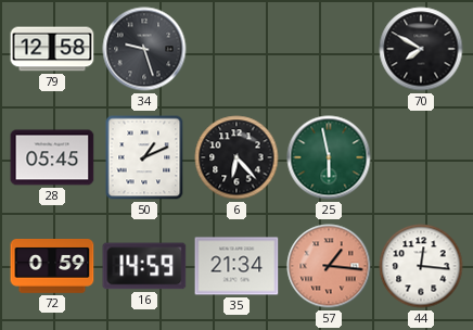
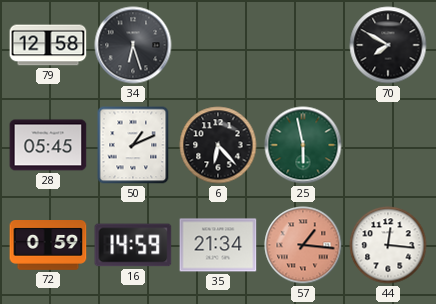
34: 9:27 -> 6:27
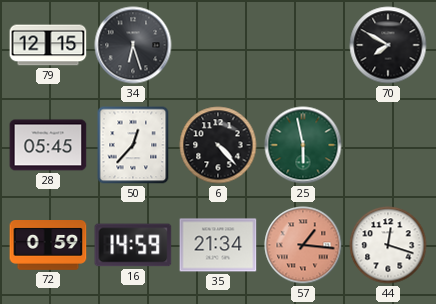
79: 12:58 -> 12:15
50: 1:11 -> 12:37
6: 6:23 -> 4:23
44: 12:16 -> 12:18
